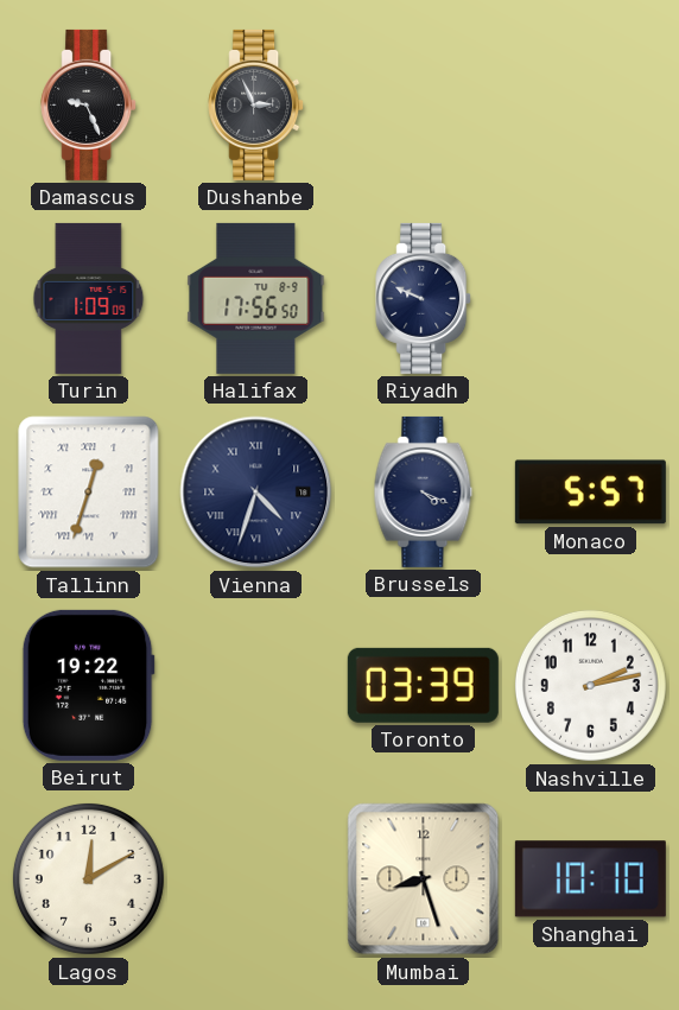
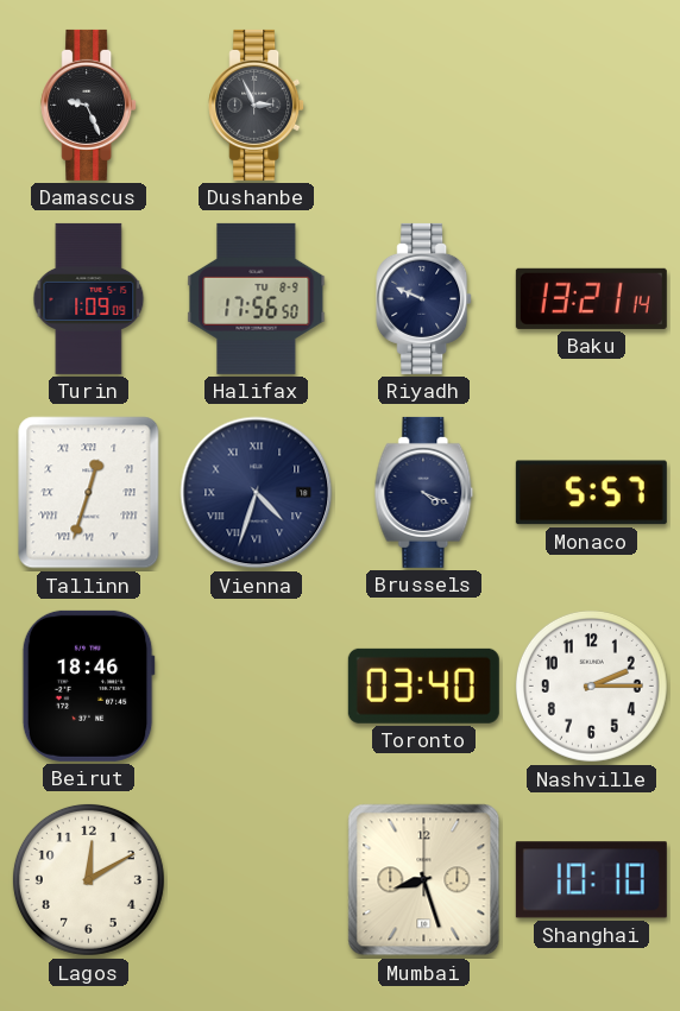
Baku: none -> 13:21
Beirut: 19:22 -> 18:46
Toronto: 03:39 -> 03:40
Nashville: 2:13 -> 2:15
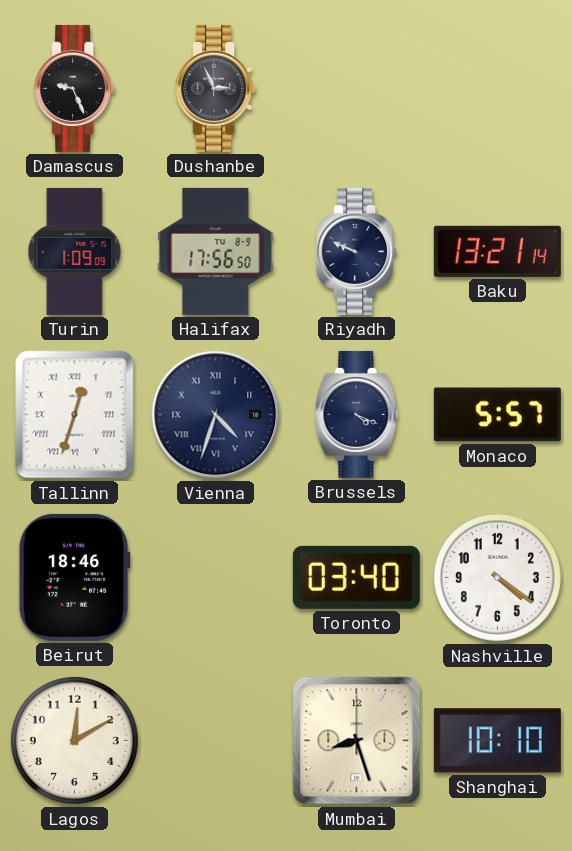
Nashville: 2:15 -> 4:21
